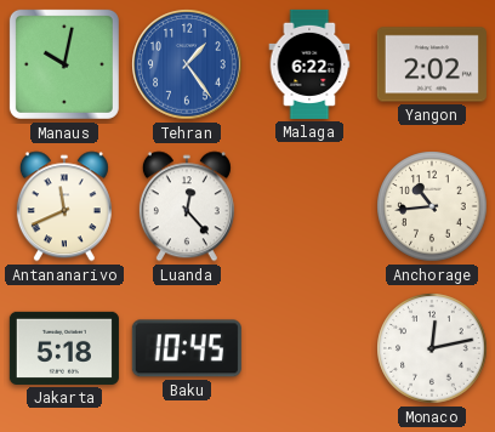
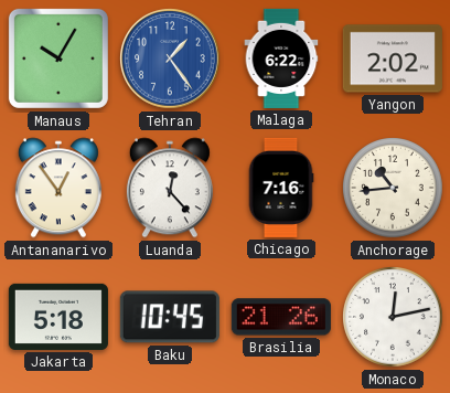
Manaus: 10:02 -> 10:05
Antananarivo: 11:41 -> 12:54
Chicago: none -> 7:16
Brasilia: none -> 21:26
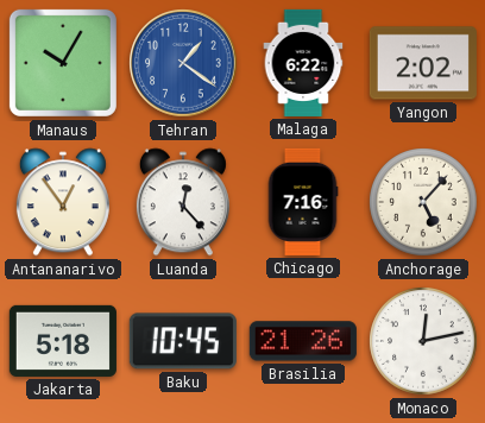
Tehran: 1:24 -> 1:21
Anchorage: 10:44 -> 5:07
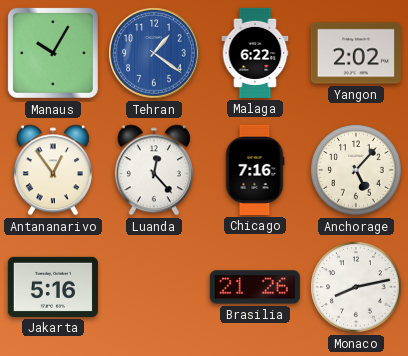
Jakarta: 5:18 -> 5:16
Baku: 10:45 -> none
Monaco: 12:13 -> 8:13
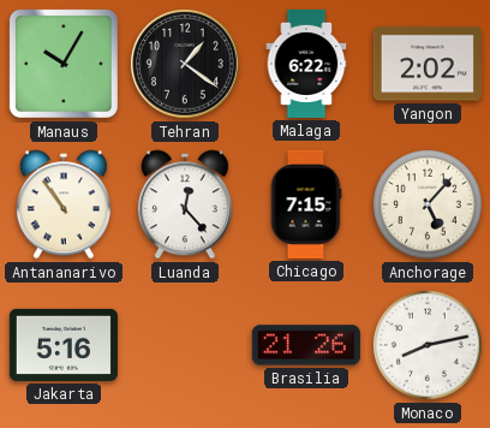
Tehran dial: blue -> black
Antananarivo: 12:54 -> 10:54
Chicago: 7:16 -> 7:15
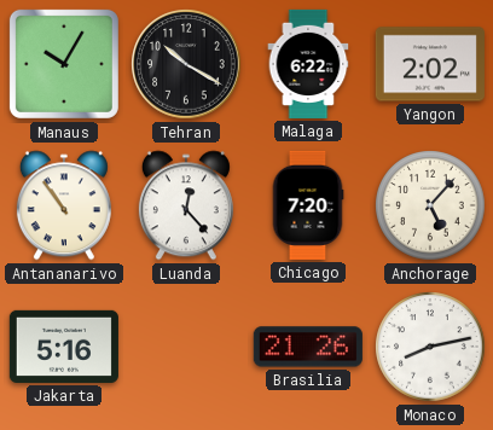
Tehran: 1:21 -> 10:20
Chicago: 7:15 -> 7:20
